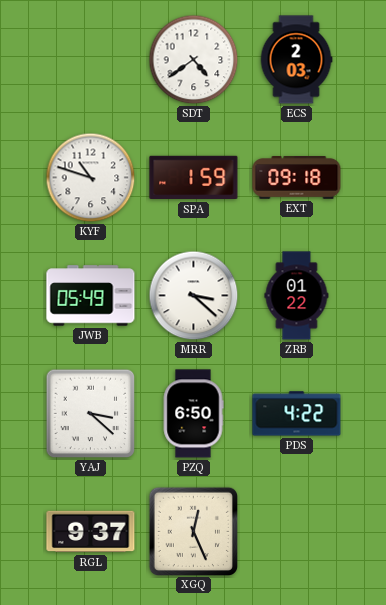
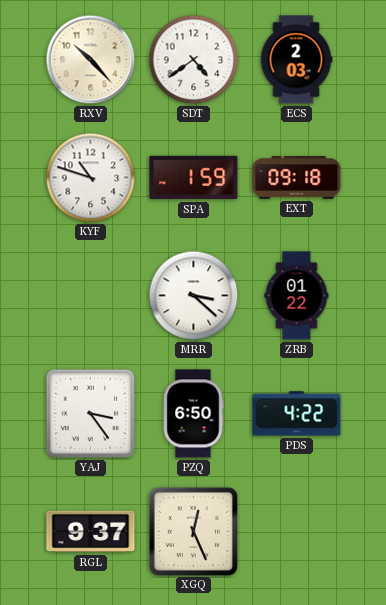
RXV: none -> 10:23
JWB: 05:49 -> none
YAJ: 3:22 -> 3:24
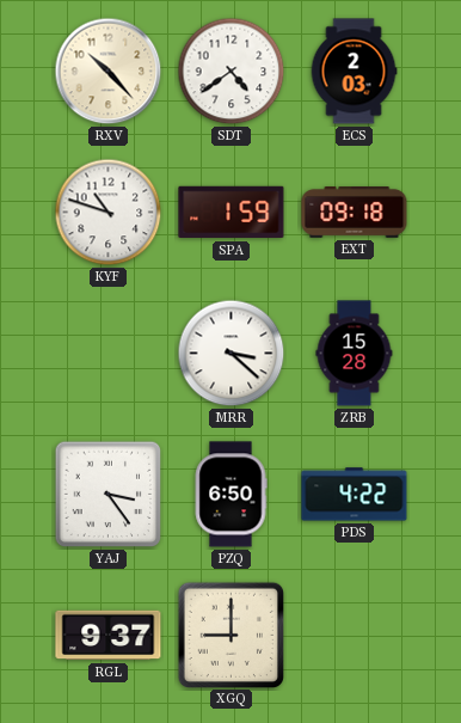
ZRB: 01:22 -> 15:28
XGQ: 12:26 -> 9:00
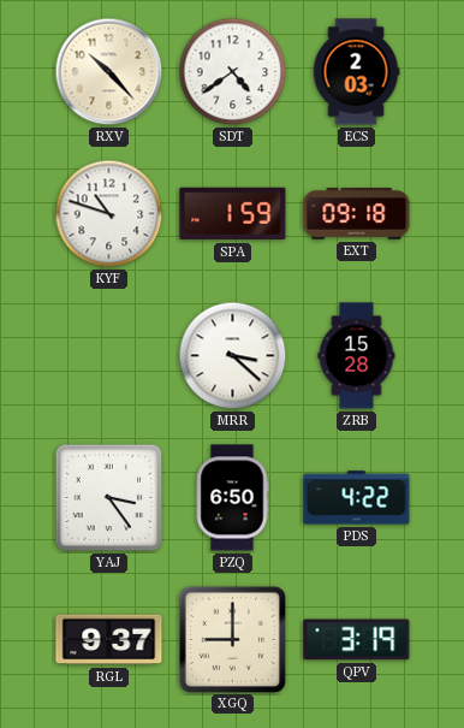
QPV: none -> 3:19
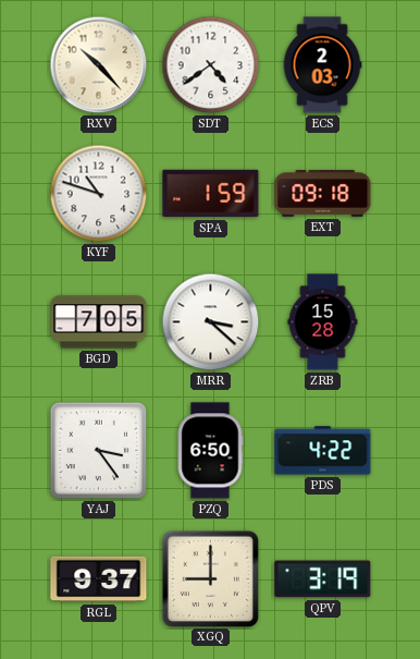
BGD: none -> 7:05
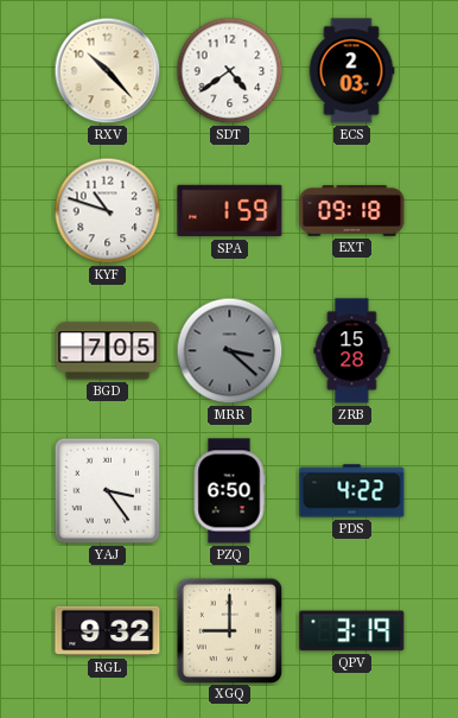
MRR dial: white -> grey
RGL: 9:37 -> 9:32
